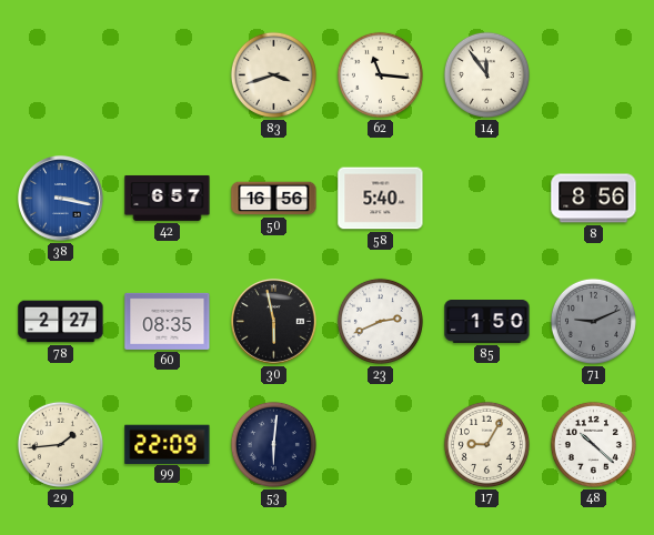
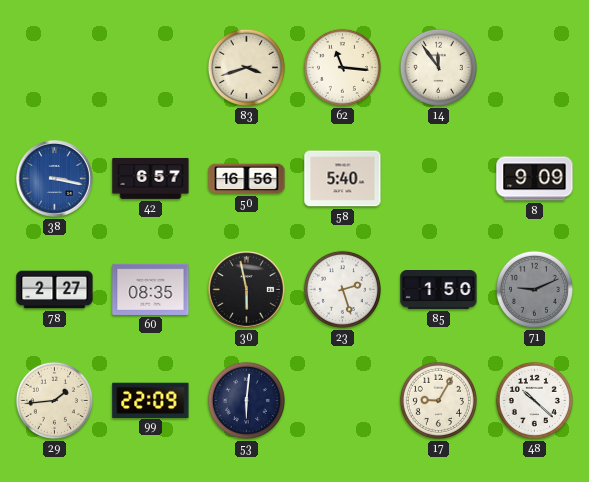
8: 8:56 -> 9:09
23: 2:41 -> 2:27
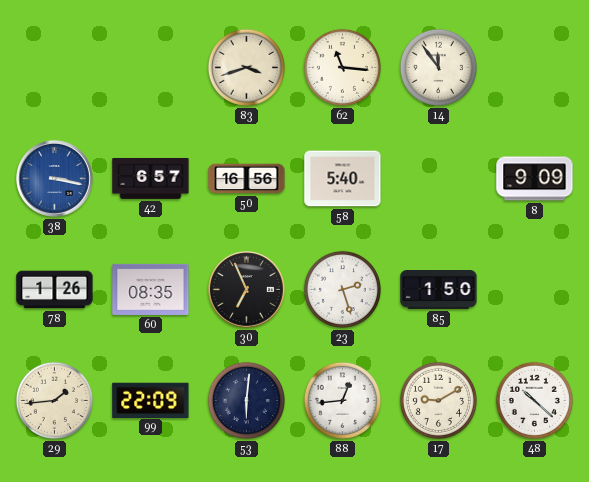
78: 2:27 -> 1:26
30: 5:58 -> 6:56
71: 9:11 -> none
88: none -> 12:44
17: 9:05 -> 9:10
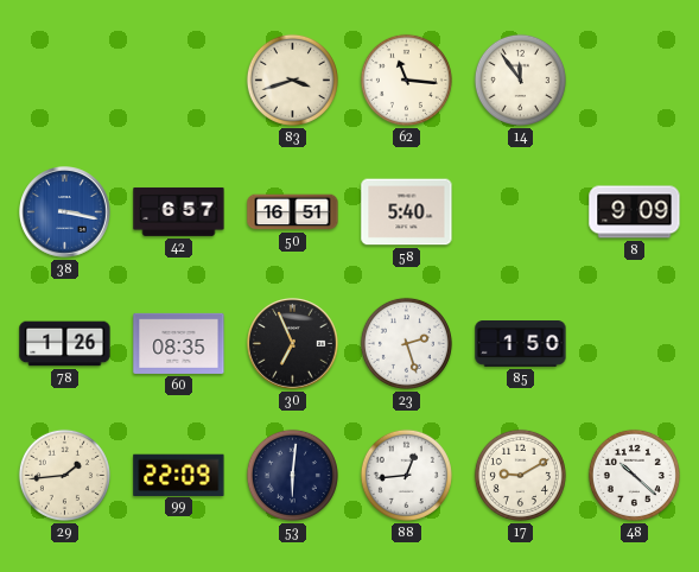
50: 16:56 -> 16:51
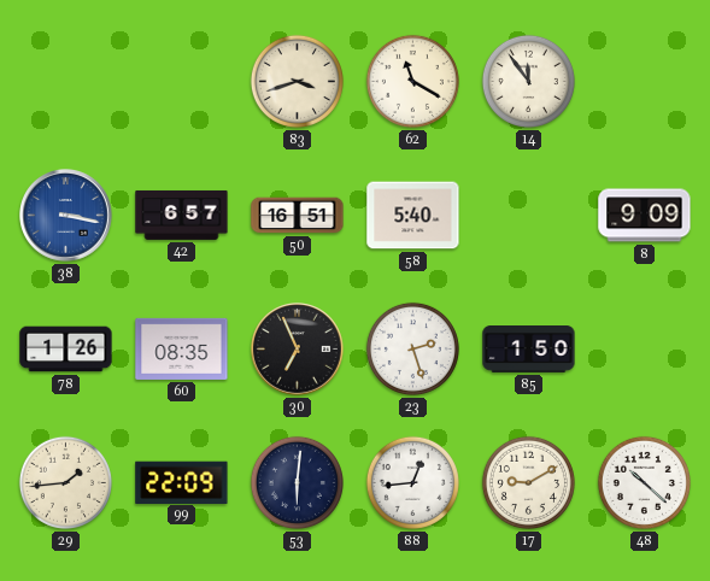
62: 11:16 -> 11:20
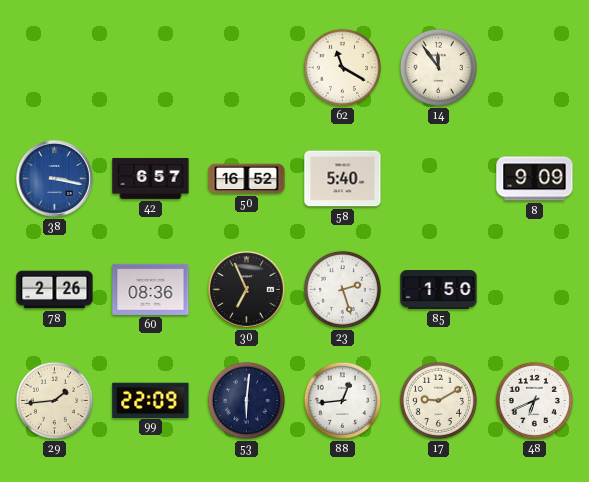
83: 3:42 -> none
50: 16:51 -> 16:52
78: 1:26 -> 2:26
60: 08:35 -> 08:36
48: 10:22 -> 6:41
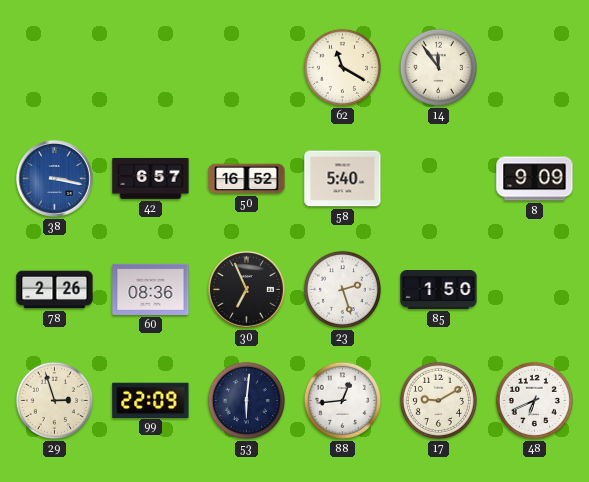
29: 1:44 -> 2:57
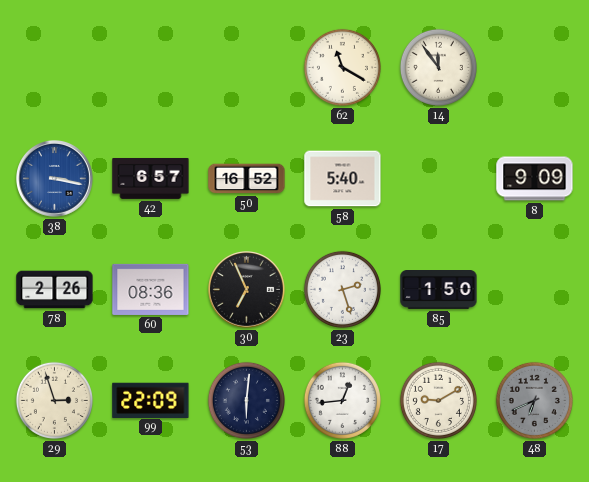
48 dial: white -> grey
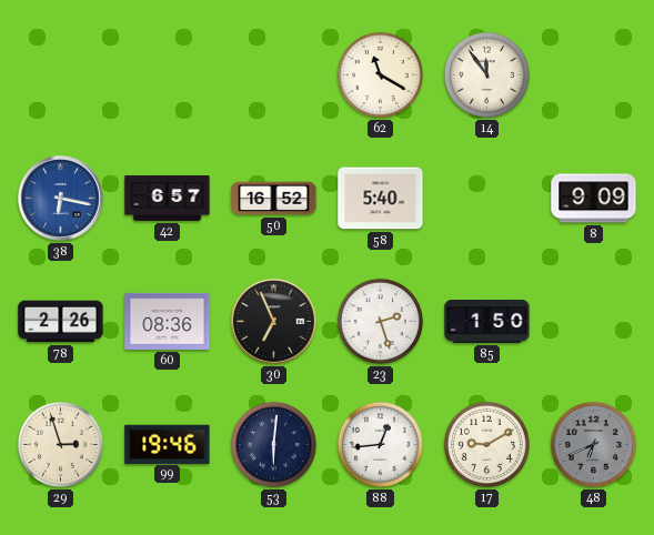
38: 3:17 -> 6:17
99: 22:09 -> 19:46
